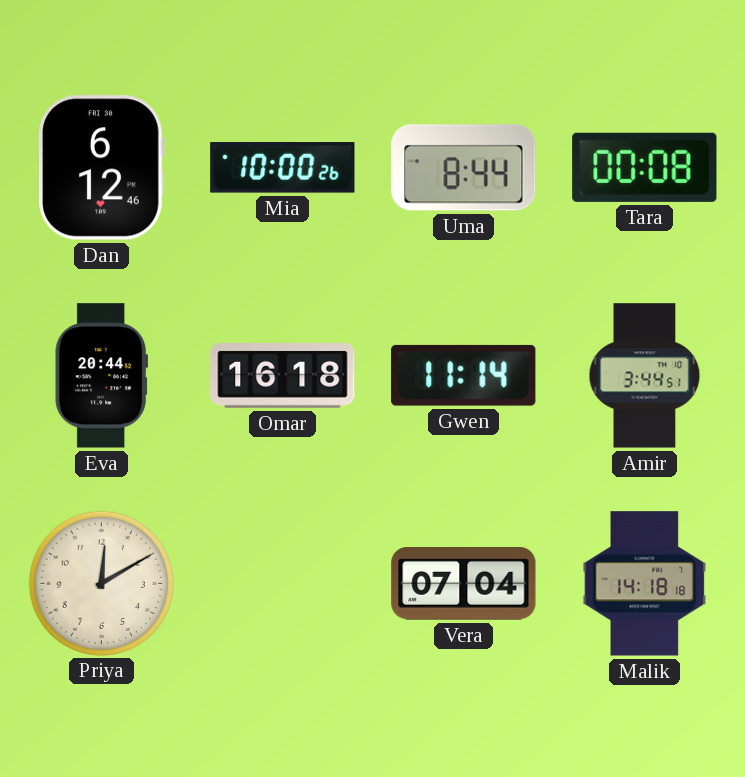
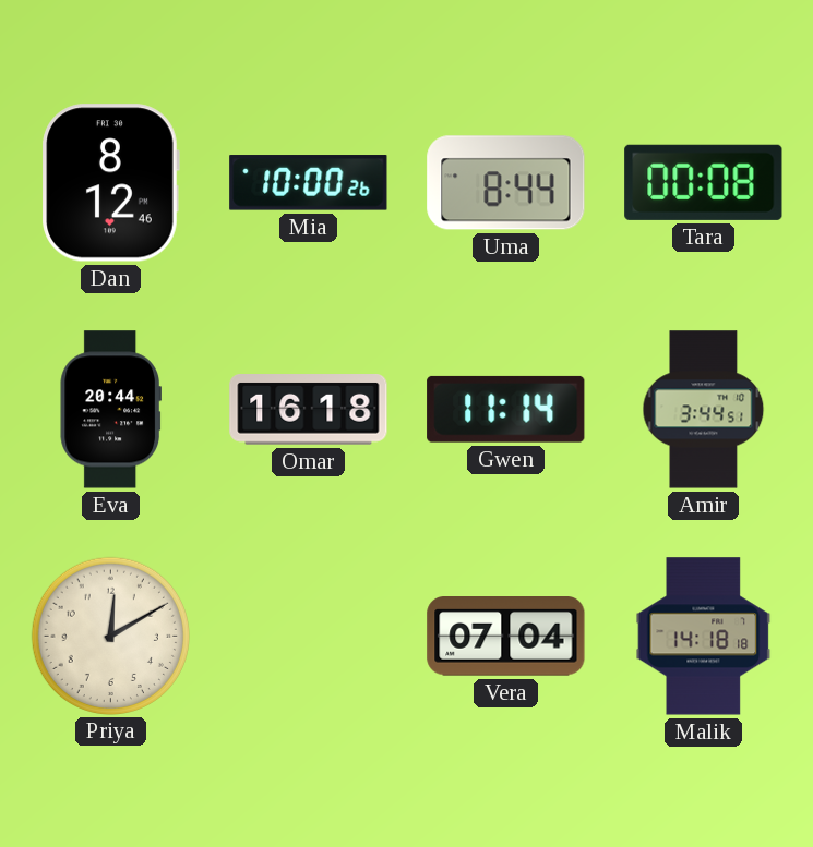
Dan: 6:12 -> 8:12
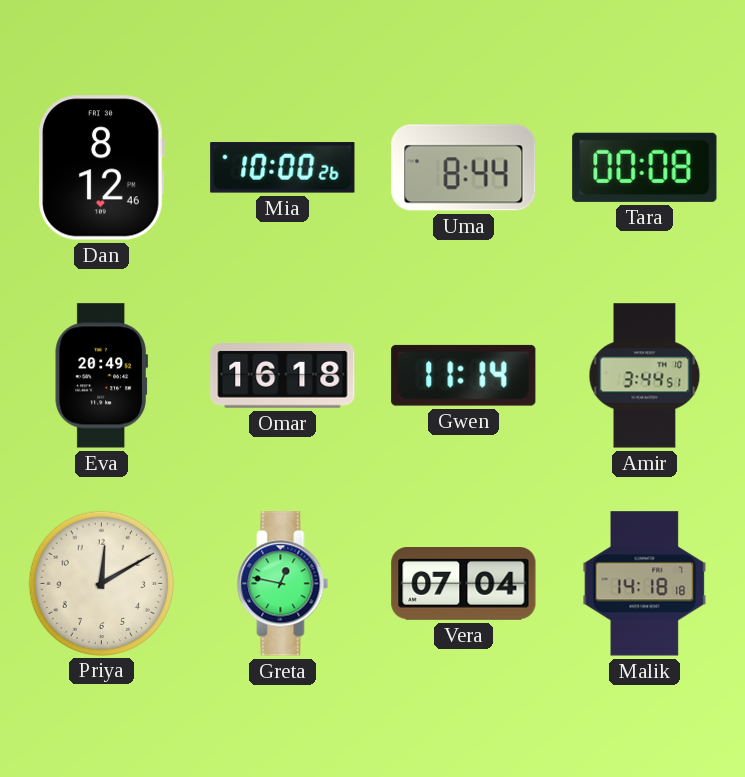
Eva: 20:44 -> 20:49
Greta: none -> 12:47
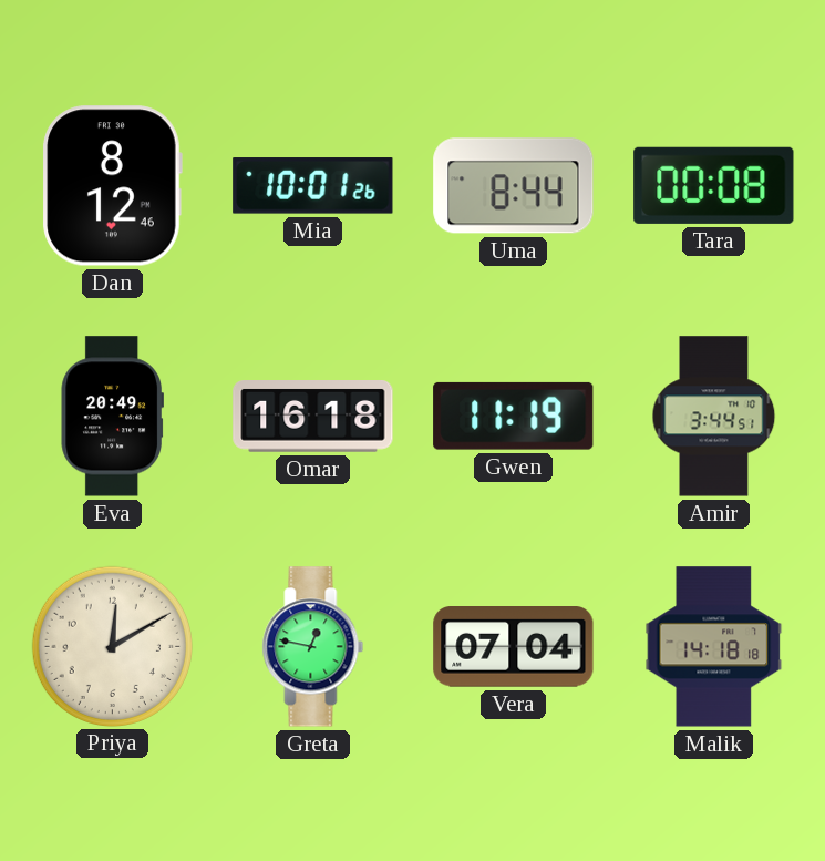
Mia: 10:00 -> 10:01
Gwen: 11:14 -> 11:19
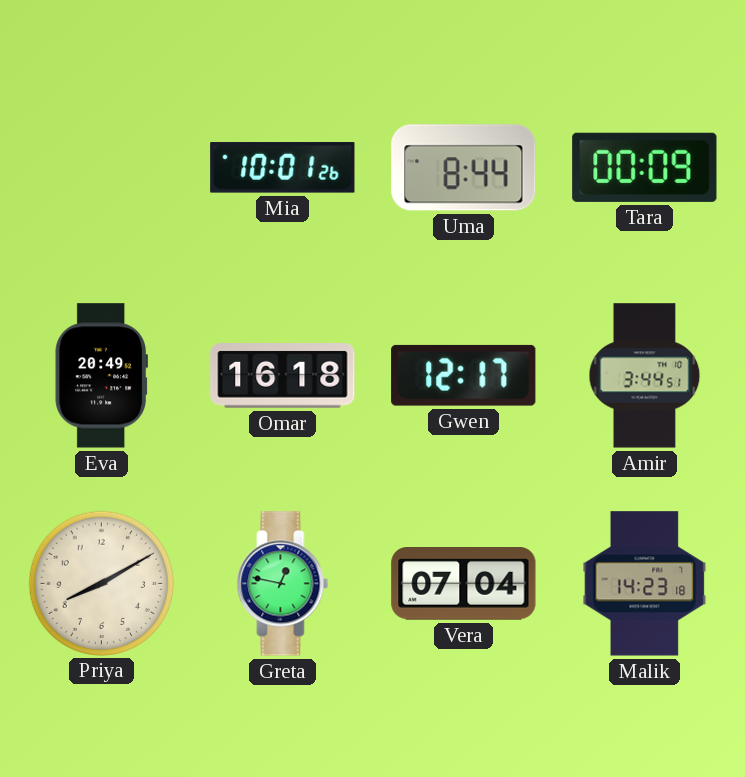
Dan: 8:12 -> none
Tara: 00:08 -> 00:09
Gwen: 11:19 -> 12:17
Priya: 12:10 -> 8:10
Malik: 14:18 -> 14:23
